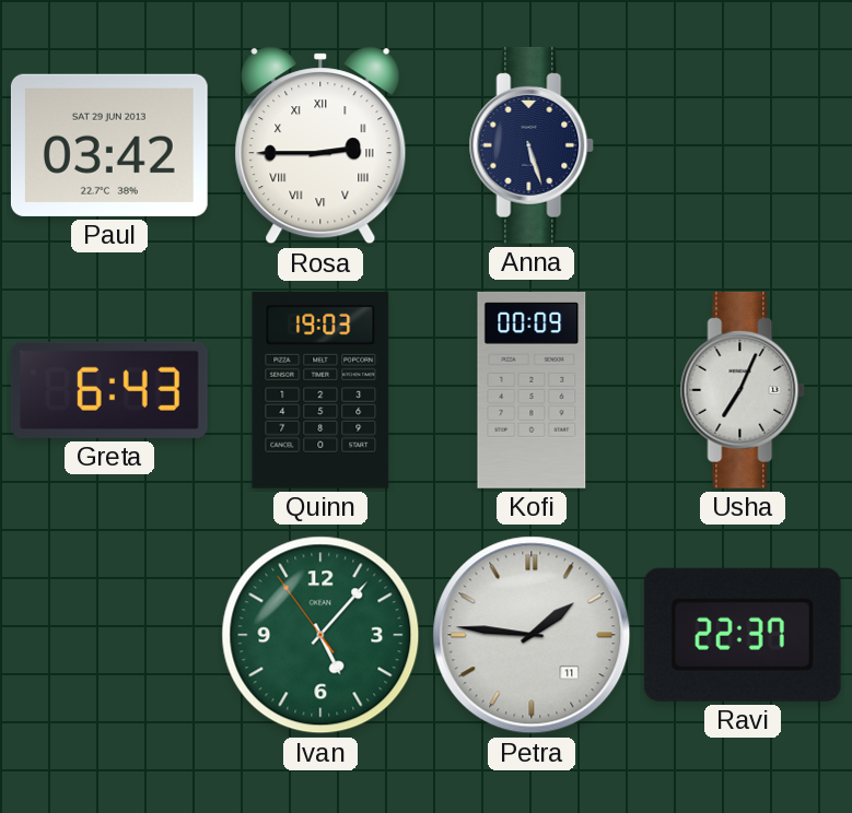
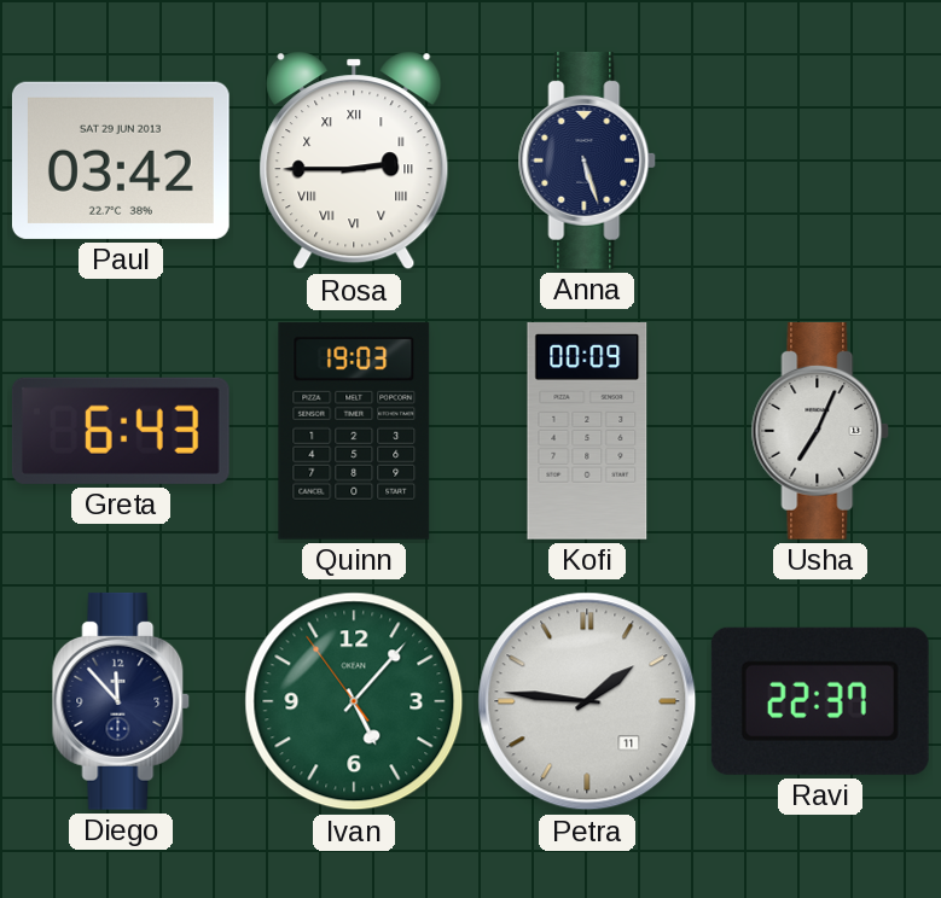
Diego: none -> 11:53
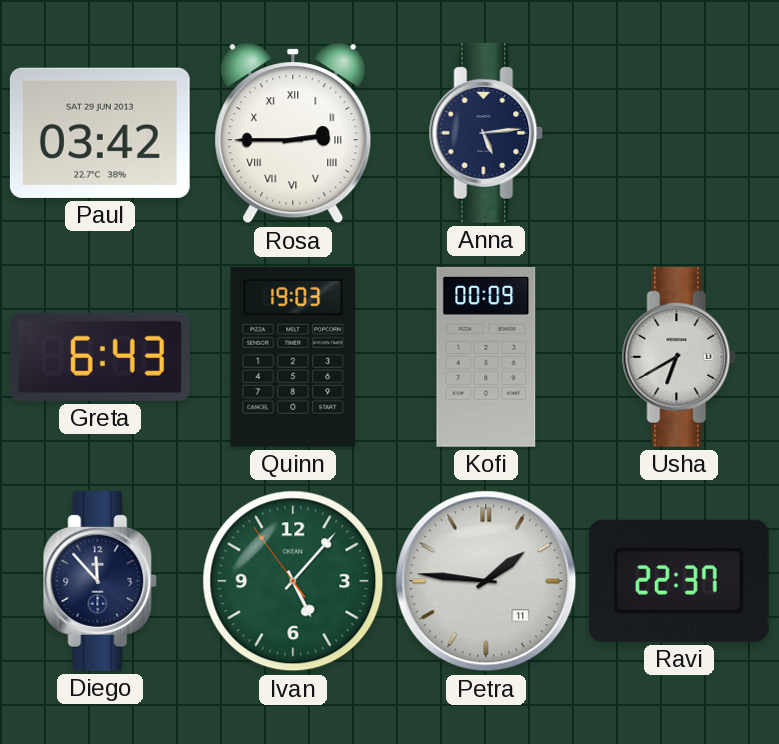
Anna: 5:27 -> 5:14
Usha: 7:04 -> 6:40
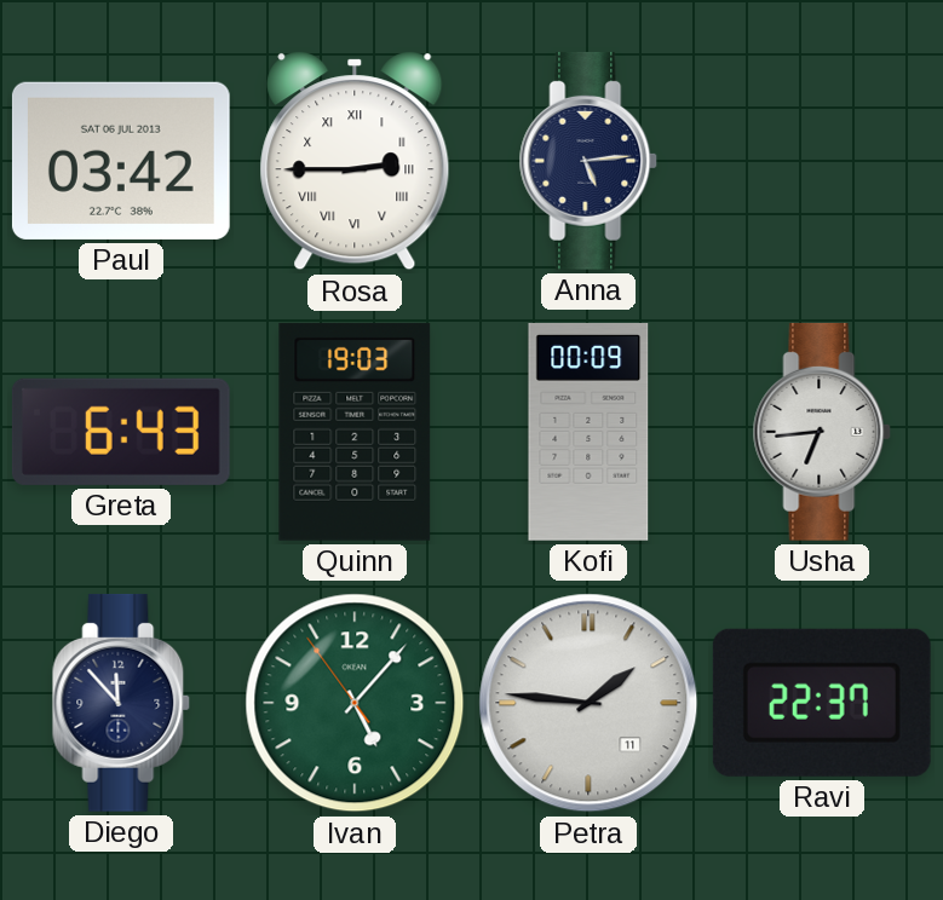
Paul date: SAT 29 JUN 2013 -> SAT 06 JUL 2013
Usha: 6:40 -> 6:44
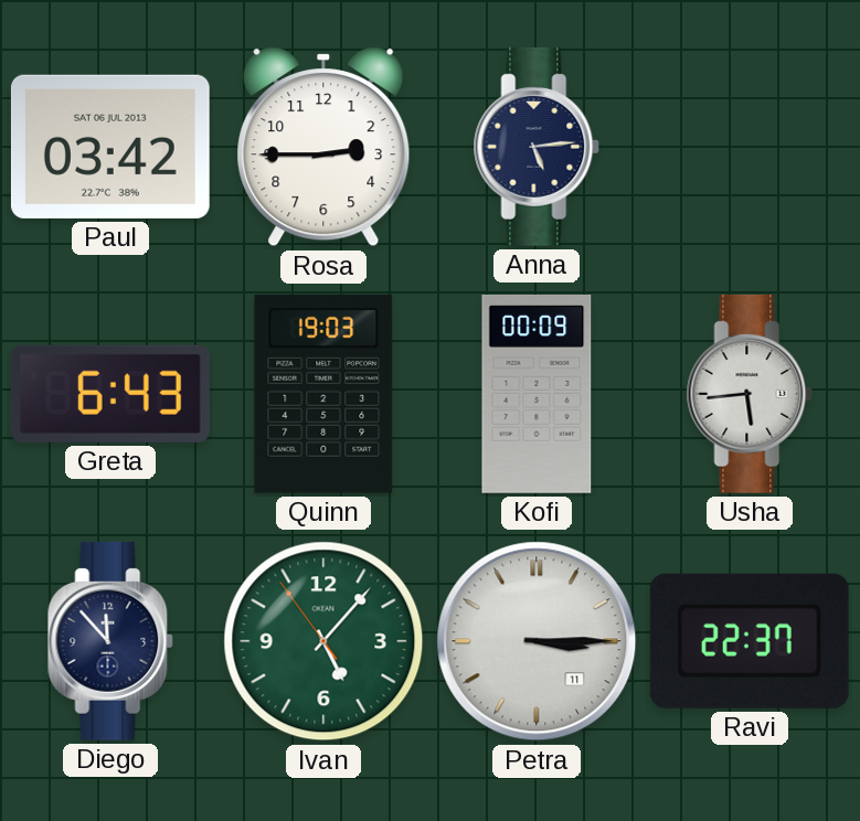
Rosa numerals: Roman -> Arabic
Usha: 6:44 -> 5:44
Petra: 1:46 -> 3:15
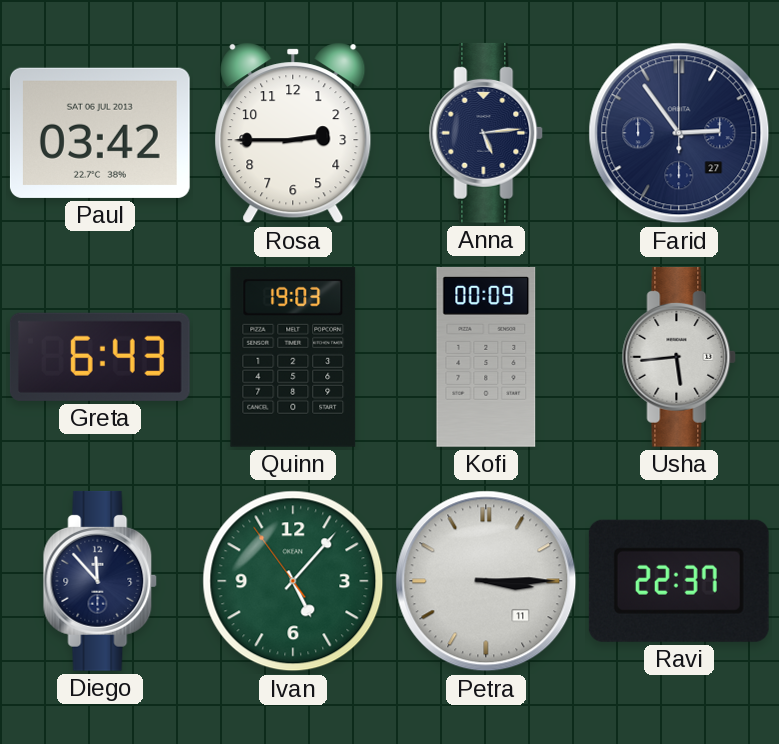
Farid: none -> 2:54
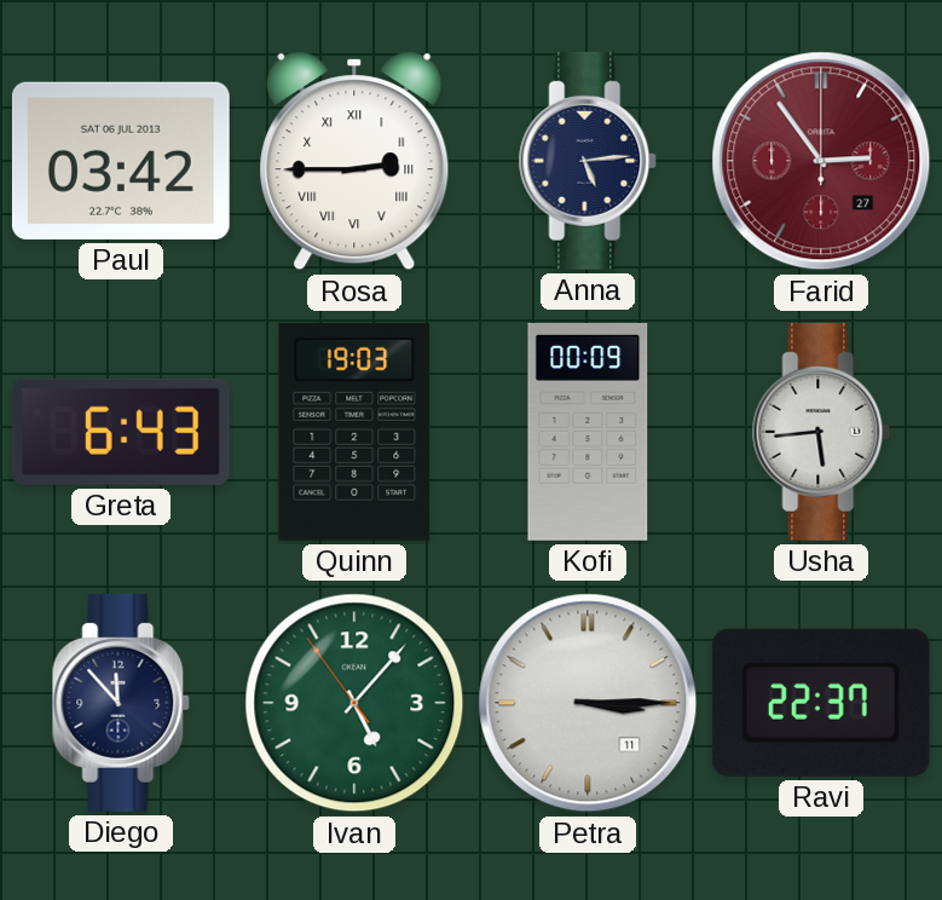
Rosa numerals: Arabic -> Roman
Farid dial: navy -> burgundy
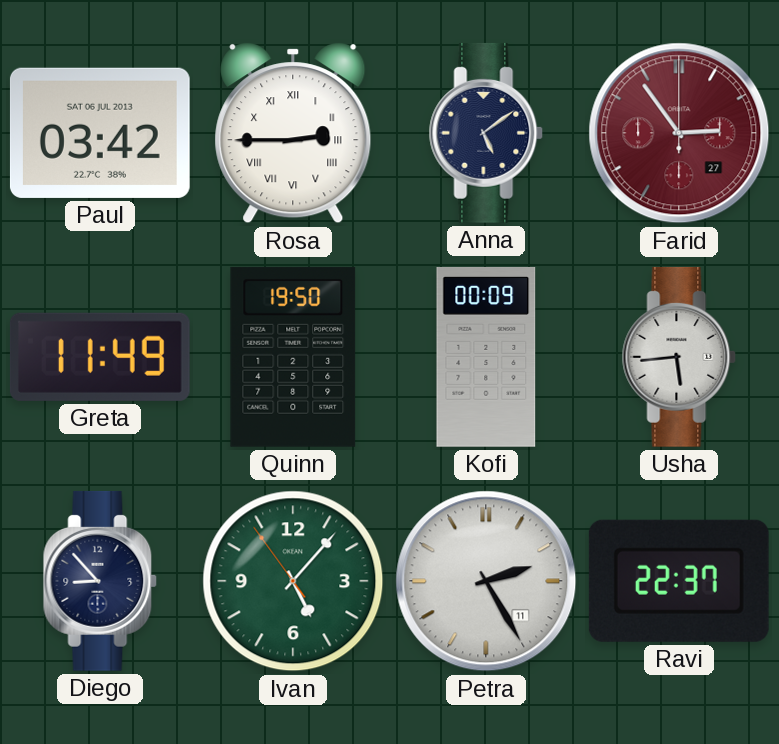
Anna: 5:14 -> 5:09
Greta: 6:43 -> 11:49
Quinn: 19:03 -> 19:50
Diego: 11:53 -> 8:53
Petra: 3:15 -> 2:25
